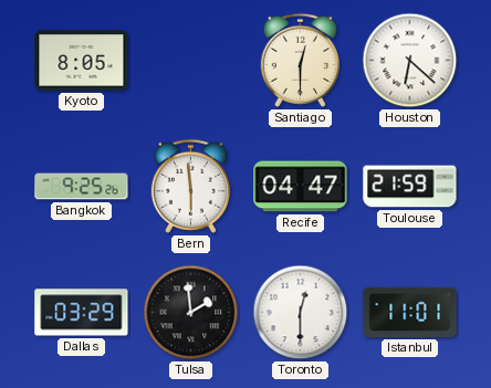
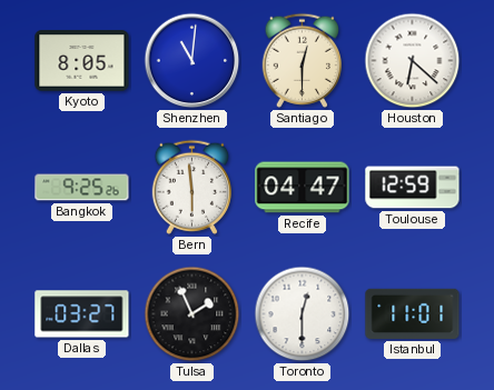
Shenzhen: none -> 11:01
Toulouse: 21:59 -> 12:59
Dallas: 03:29 -> 03:27
Tulsa: 1:59 -> 1:56
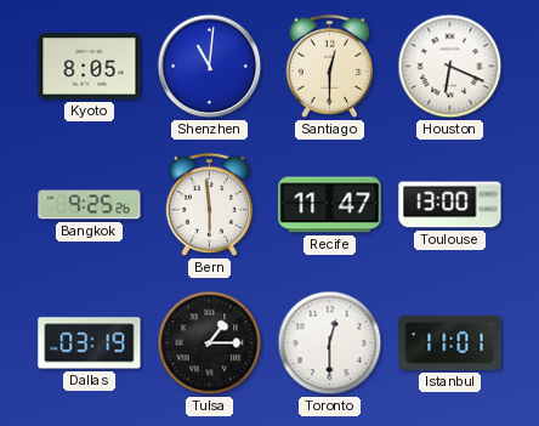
Houston: 6:22 -> 6:19
Recife: 04:47 -> 11:47
Toulouse: 12:59 -> 13:00
Dallas: 03:27 -> 03:19
Tulsa: 1:56 -> 1:15
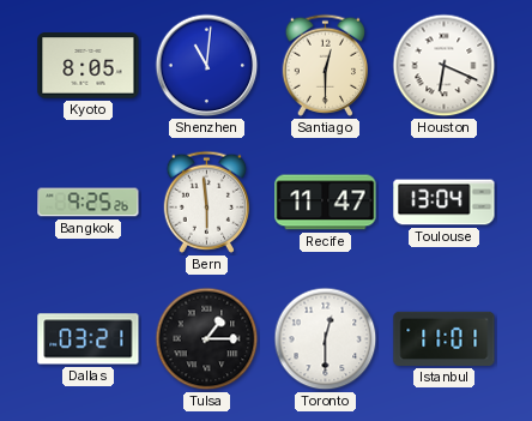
Toulouse: 13:00 -> 13:04
Dallas: 03:19 -> 03:21
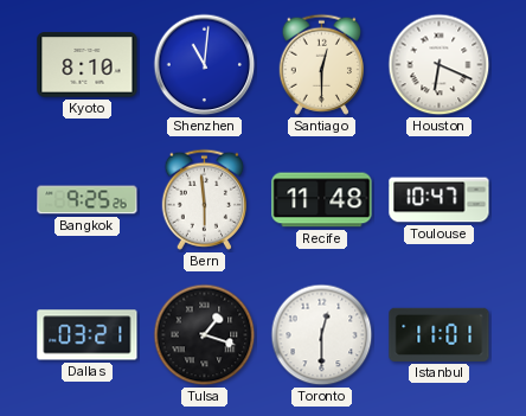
Kyoto: 8:05 -> 8:10
Recife: 11:47 -> 11:48
Toulouse: 13:04 -> 10:47
Tulsa: 1:15 -> 1:18
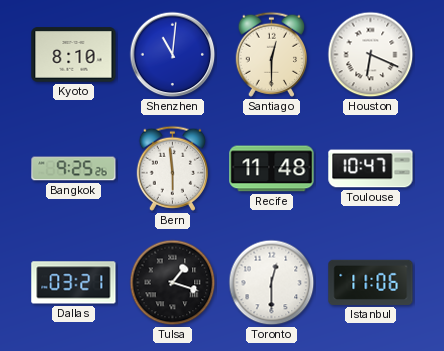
Istanbul: 11:01 -> 11:06
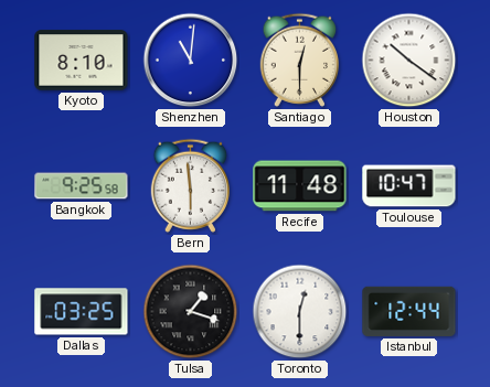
Houston: 6:19 -> 10:21
Bangkok: 9:25:26 -> 9:25:58
Dallas: 03:21 -> 03:25
Istanbul: 11:06 -> 12:44
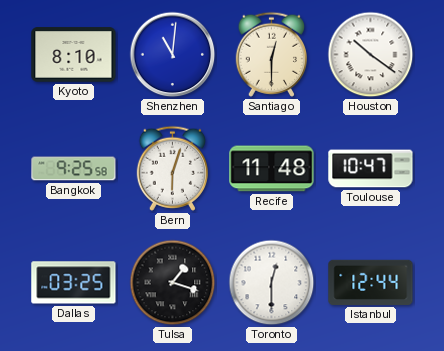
Bern: 5:59 -> 6:03
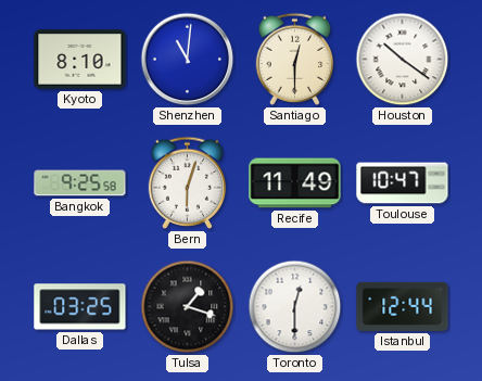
Recife: 11:48 -> 11:49
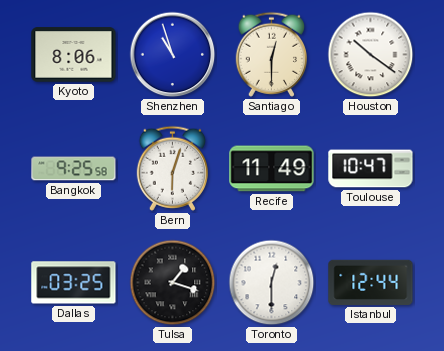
Kyoto: 8:10 -> 8:06
Shenzhen: 11:01 -> 10:57
